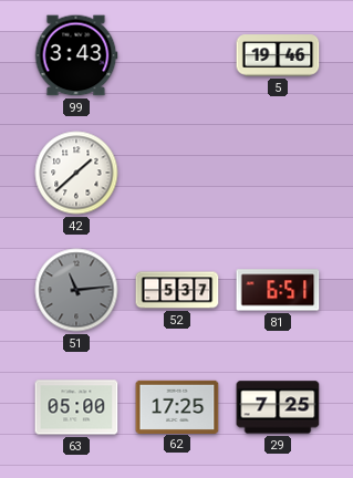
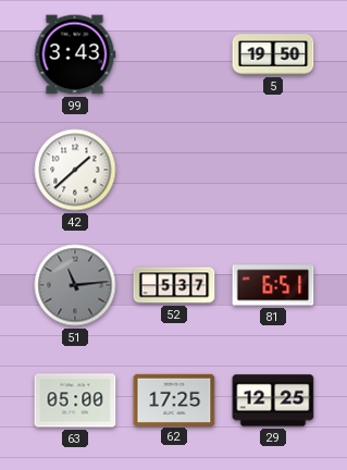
5: 19:46 -> 19:50
29: 7:25 -> 12:25
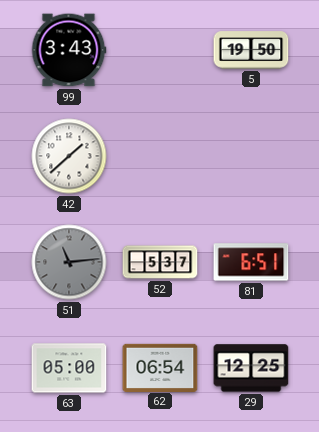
62: 17:25 -> 06:54
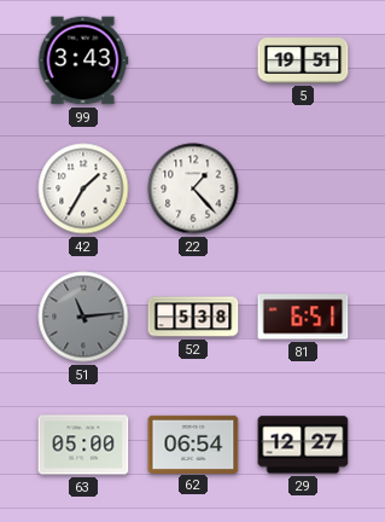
5: 19:50 -> 19:51
42: 1:38 -> 1:35
22: none -> 1:23
52: 5:37 -> 5:38
29: 12:25 -> 12:27
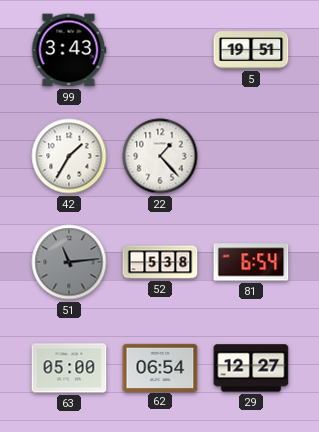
81: 6:51 -> 6:54
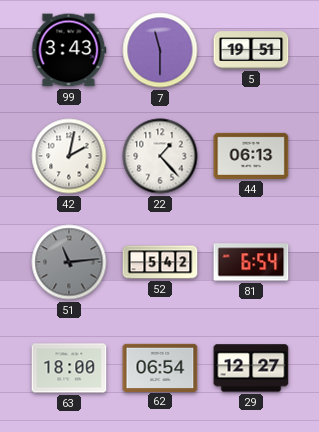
7: none -> 11:30
42: 1:35 -> 2:02
44: none -> 06:13
52: 5:38 -> 5:42
63: 05:00 -> 18:00
